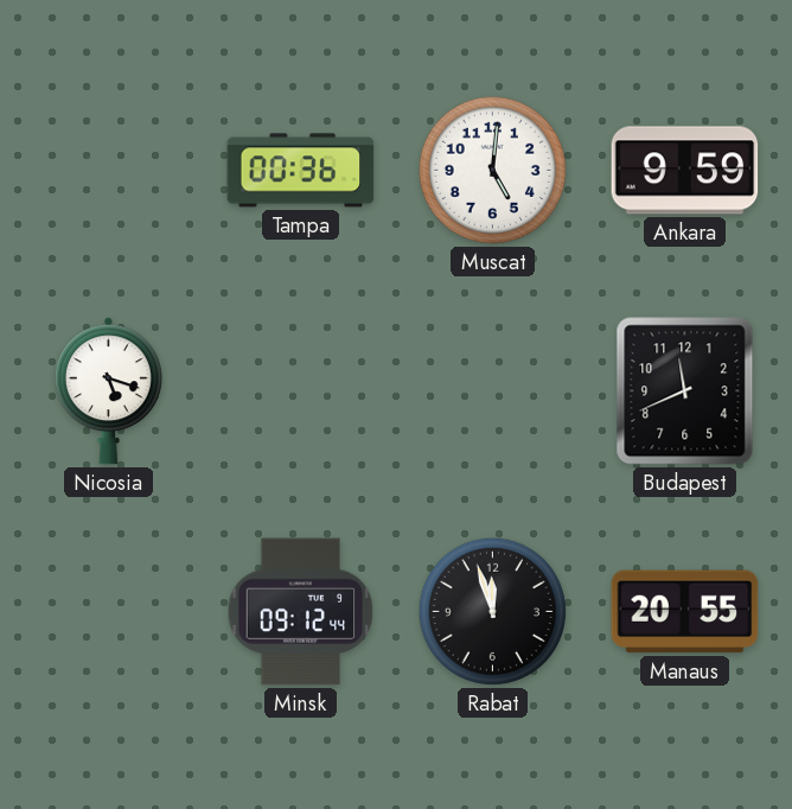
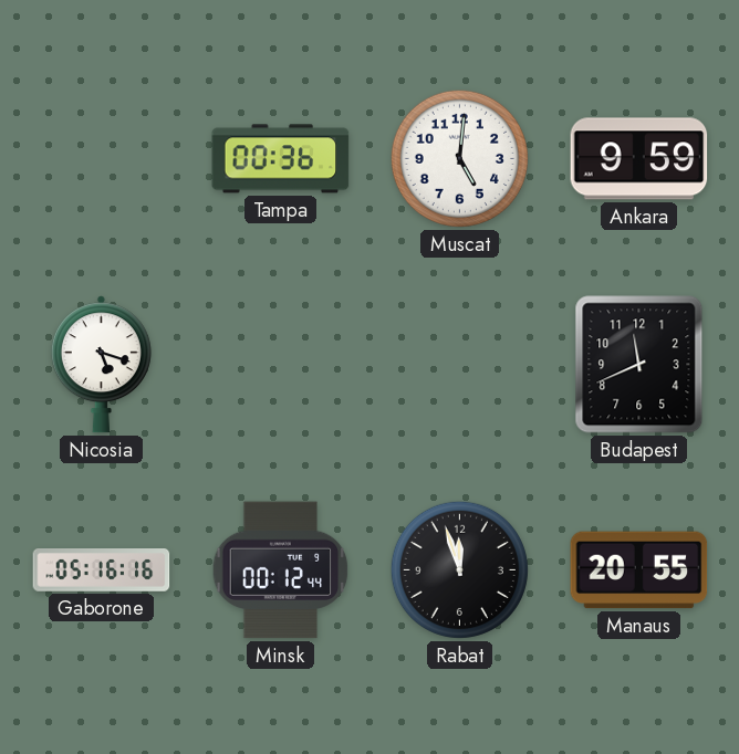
Gaborone: none -> 05:16
Minsk: 09:12 -> 00:12
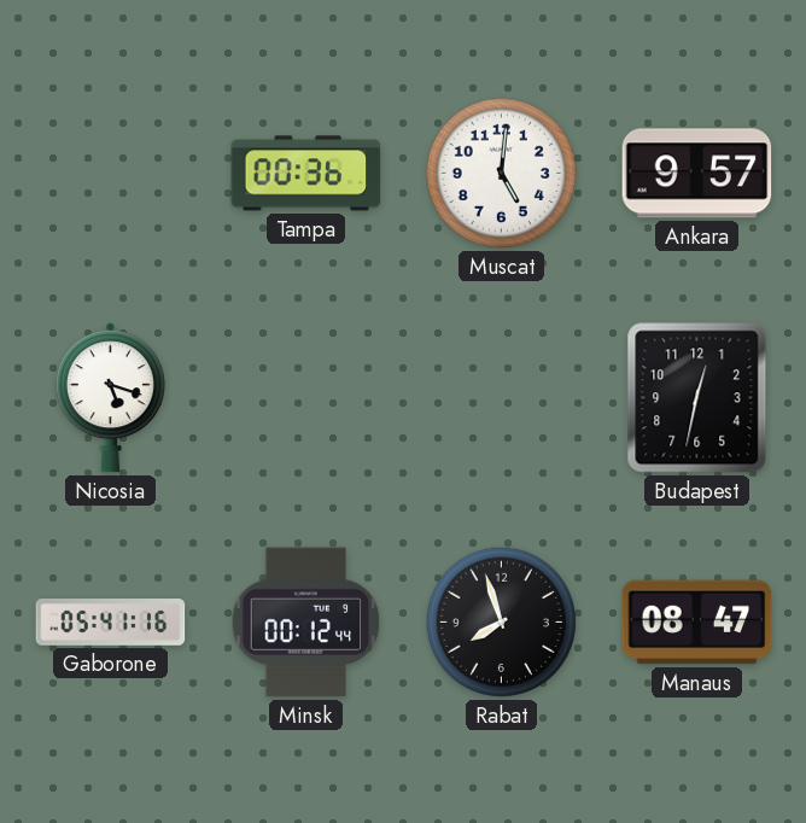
Ankara: 9:59 -> 9:57
Budapest: 11:41 -> 12:32
Gaborone: 05:16 -> 05:41
Rabat: 11:57 -> 7:57
Manaus: 20:55 -> 08:47
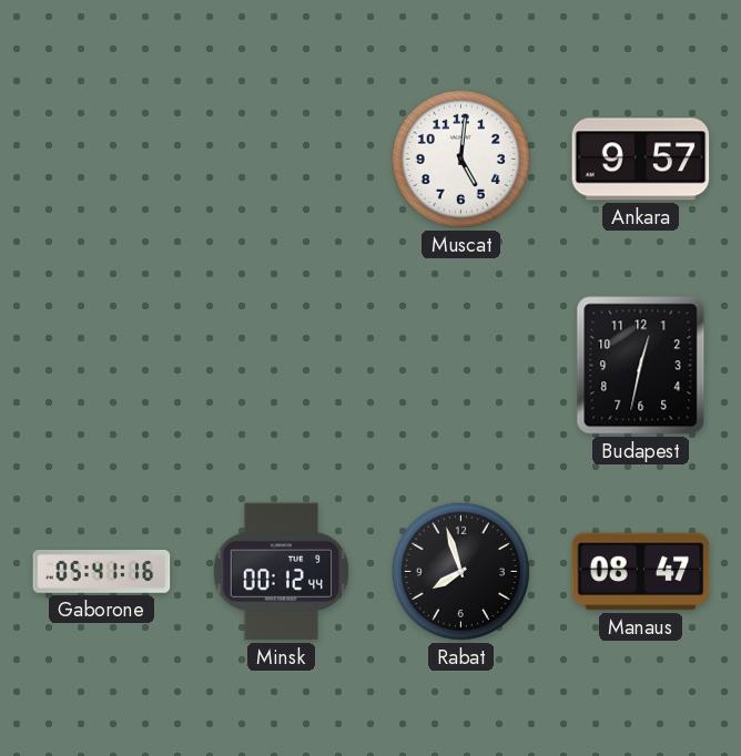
Tampa: 00:36 -> none
Nicosia: 5:18 -> none
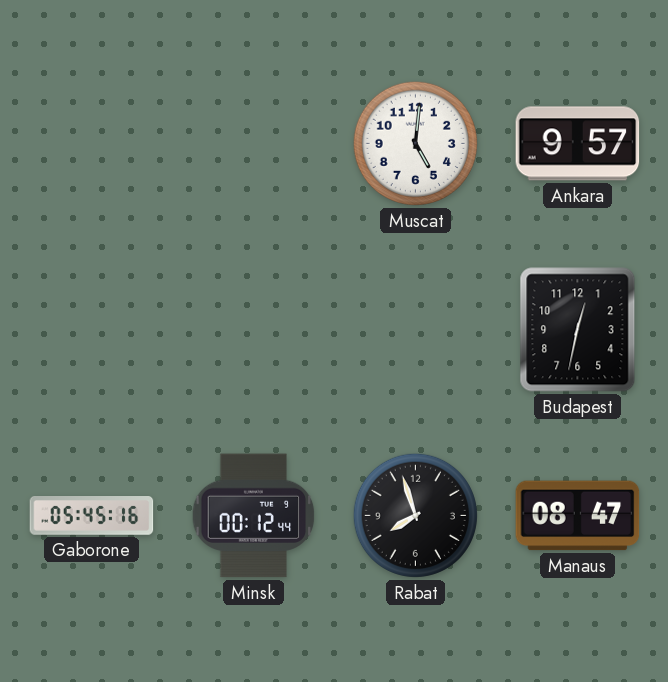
Gaborone: 05:41 -> 05:45
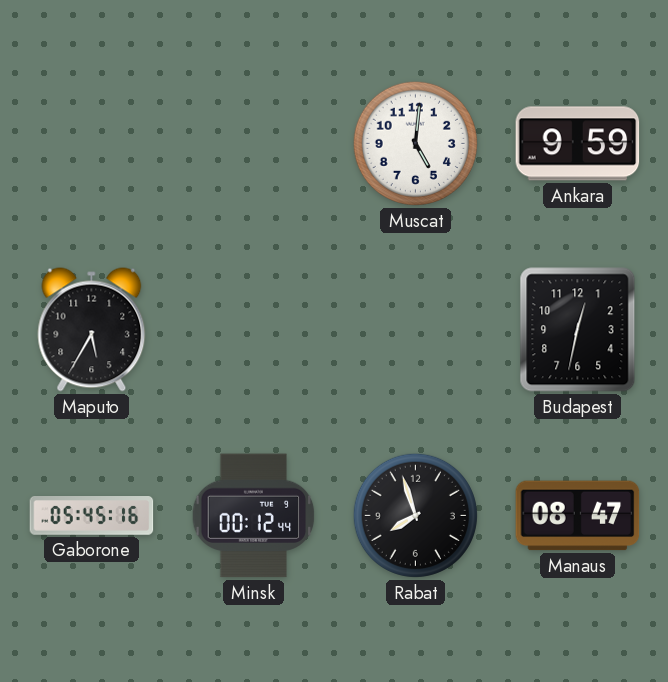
Ankara: 9:57 -> 9:59
Maputo: none -> 5:35
